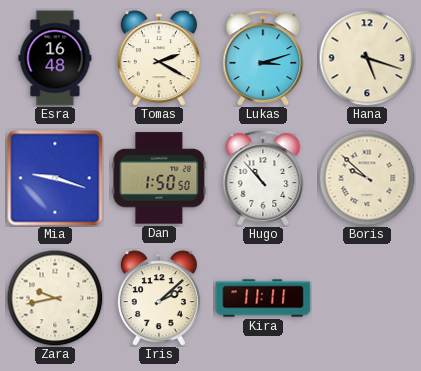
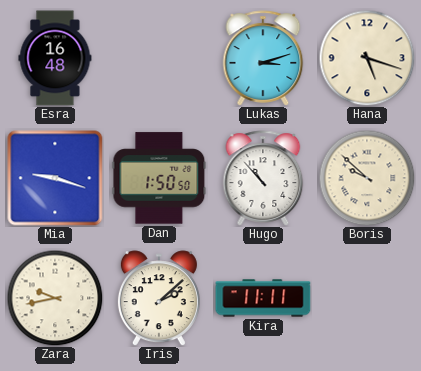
Tomas: 2:20 -> none
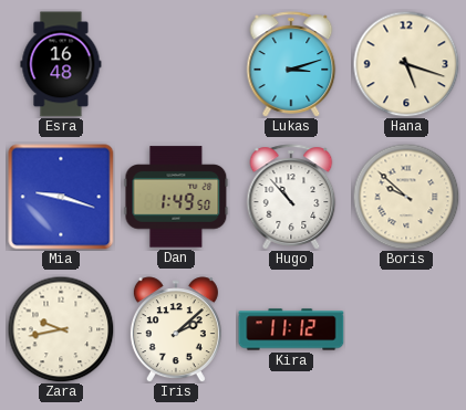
Dan: 1:50 -> 1:49
Kira: 11:11 -> 11:12
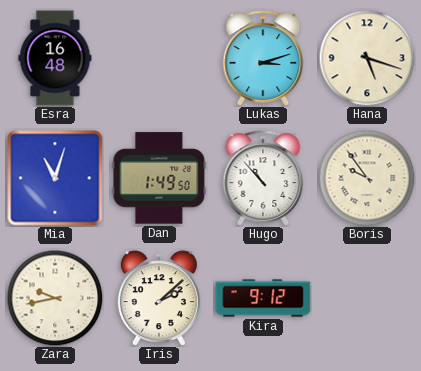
Mia: 9:18 -> 11:03
Boris: 9:52 -> 9:54
Kira: 11:12 -> 9:12
